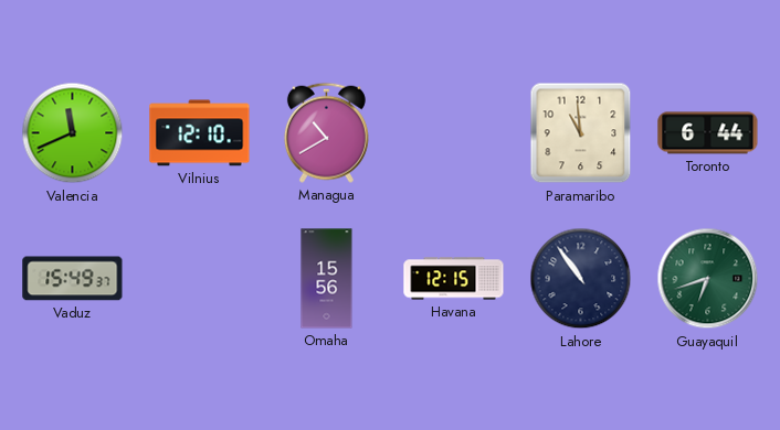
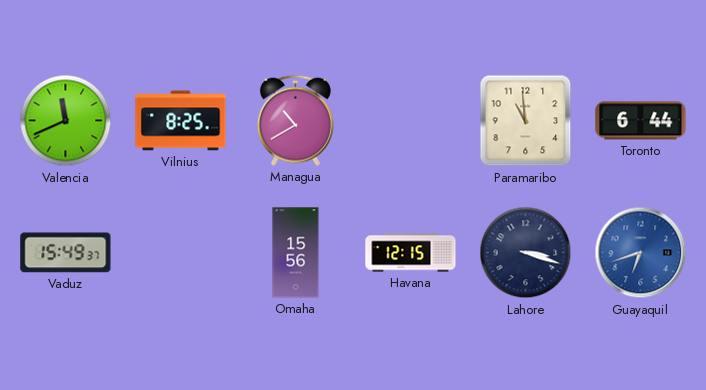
Vilnius: 12:10 -> 8:25
Lahore: 10:54 -> 3:18
Guayaquil dial: green -> blue
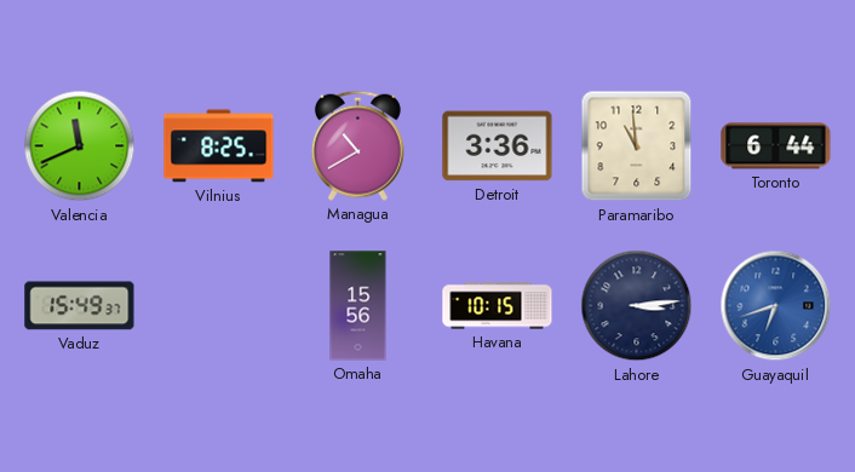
Detroit: none -> 3:36
Havana: 12:15 -> 10:15
Lahore: 3:18 -> 3:14
